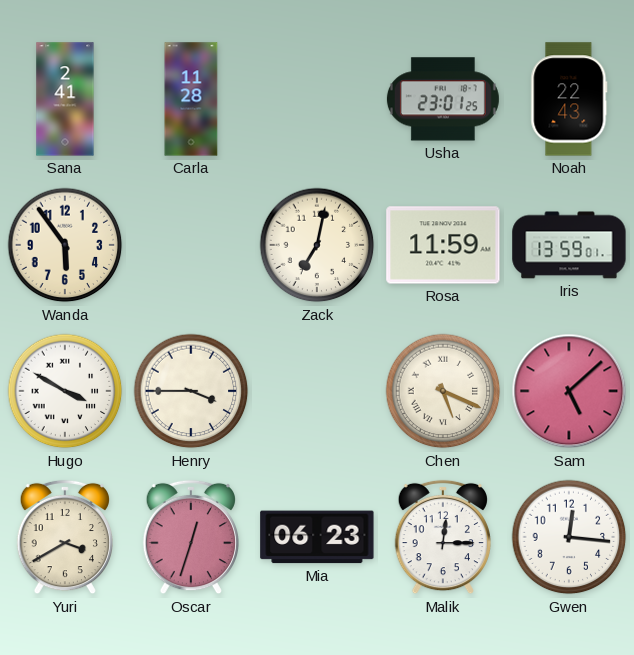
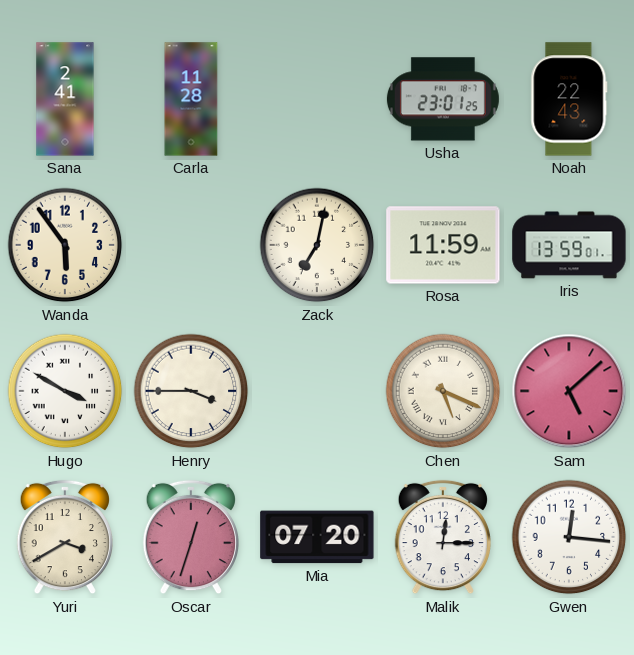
Mia: 06:23 -> 07:20
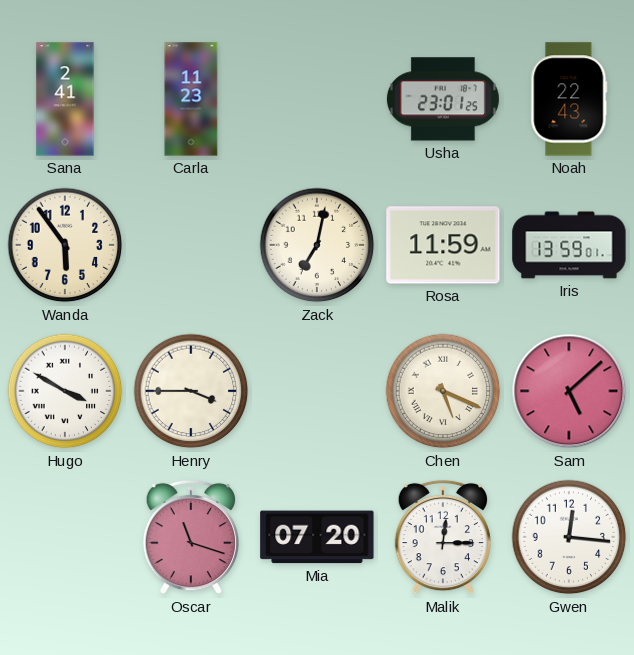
Carla: 11:28 -> 11:23
Yuri: 3:40 -> none
Oscar: 12:33 -> 11:18
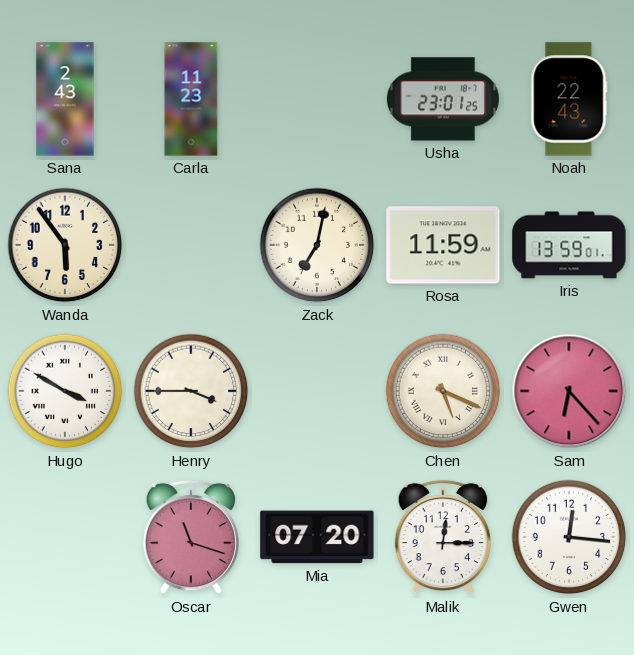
Sana: 2:41 -> 2:43
Sam: 5:08 -> 6:23
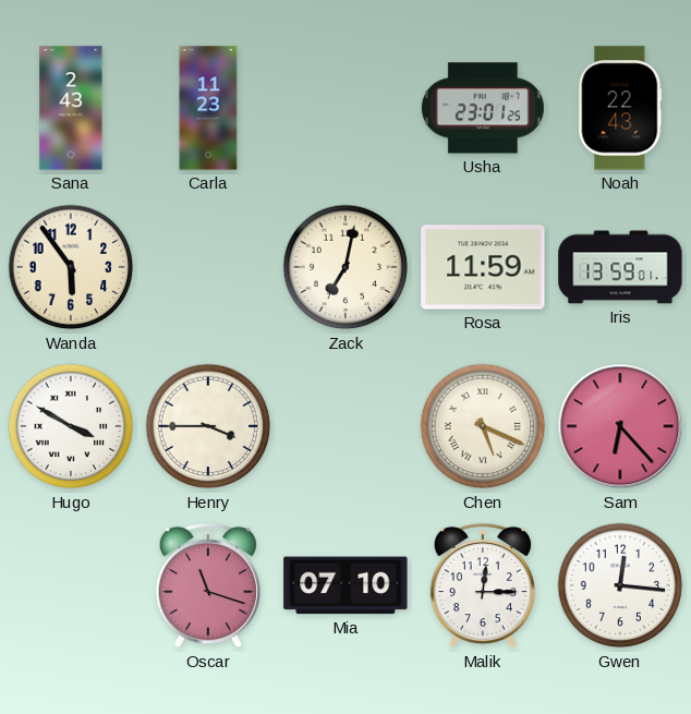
Mia: 07:20 -> 07:10
